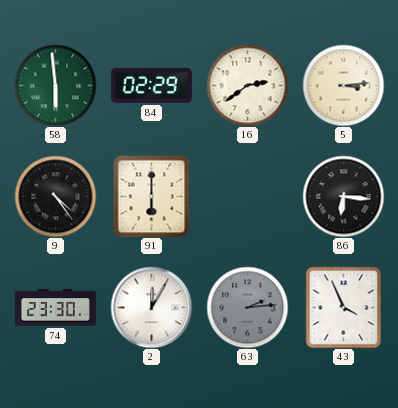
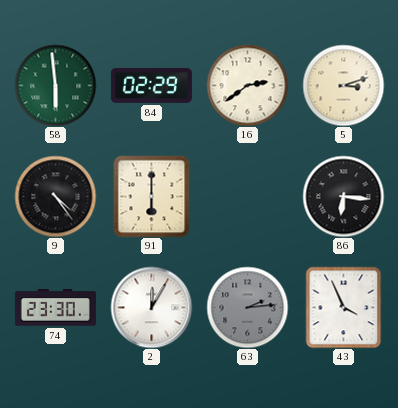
5: 3:14 -> 3:12
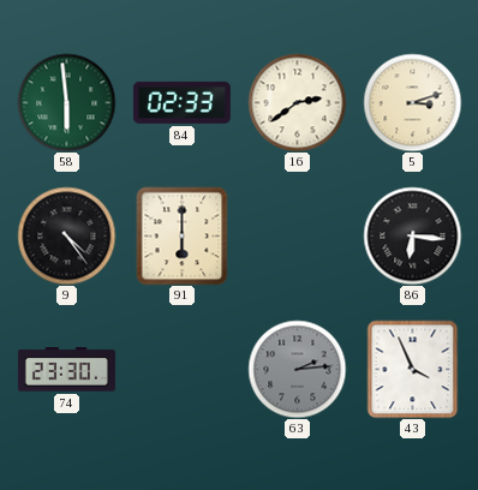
84: 02:29 -> 02:33
2: 12:05 -> none
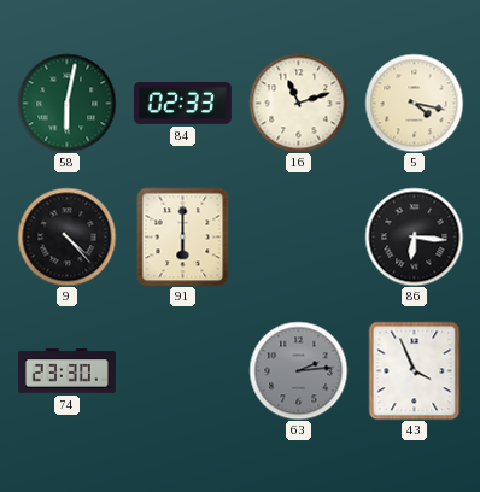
58: 5:59 -> 6:02
16: 2:39 -> 11:12
5: 3:12 -> 4:17
9: 4:24 -> 4:23
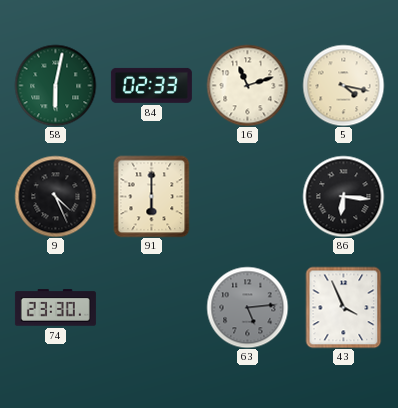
9: 4:23 -> 4:26
63: 2:14 -> 5:14
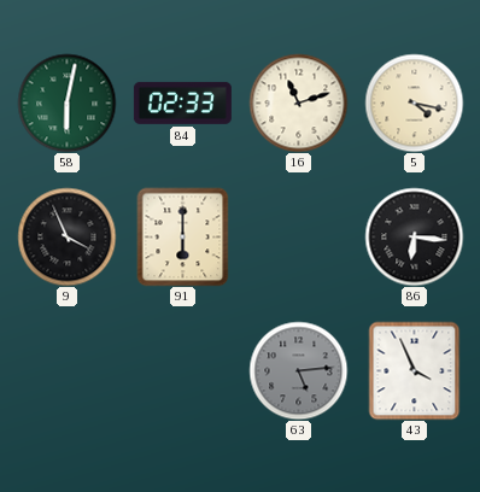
9: 4:26 -> 3:56
74: 23:30 -> none
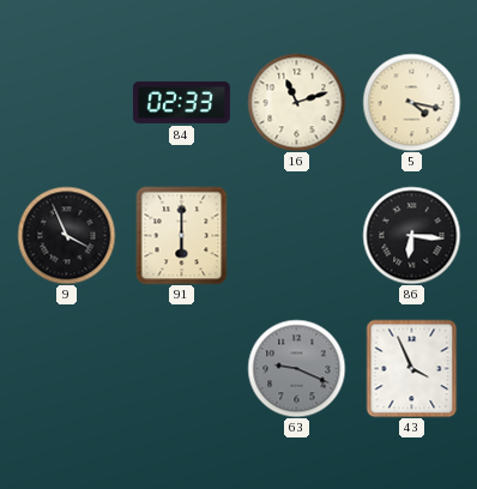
58: 6:02 -> none
63: 5:14 -> 9:19
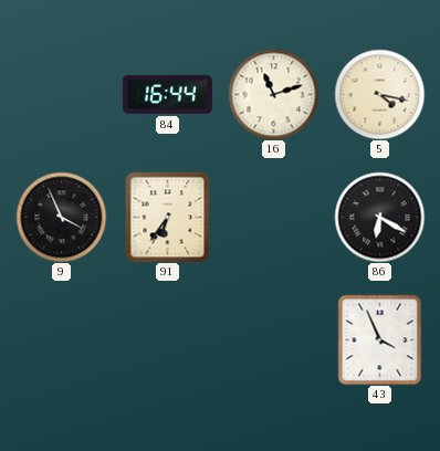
84: 02:33 -> 16:44
91: 6:00 -> 6:36
86: 6:16 -> 6:20
63: 9:19 -> none
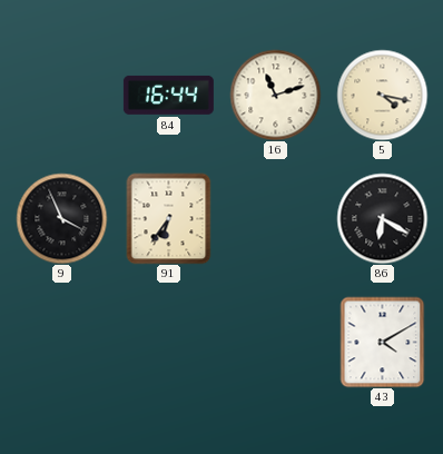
43: 3:56 -> 4:10
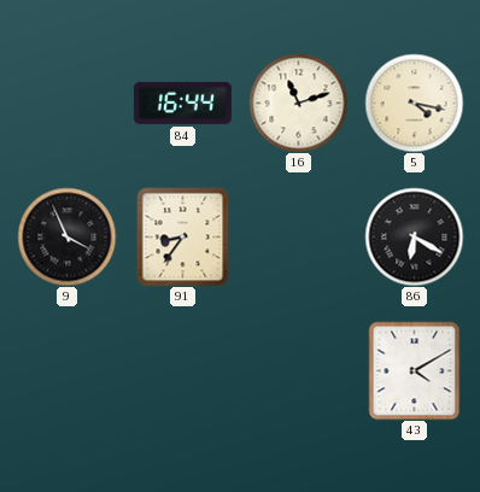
91: 6:36 -> 8:36
